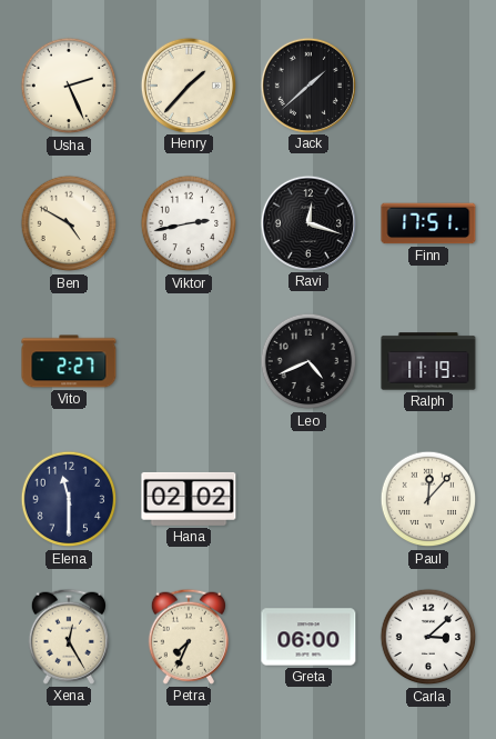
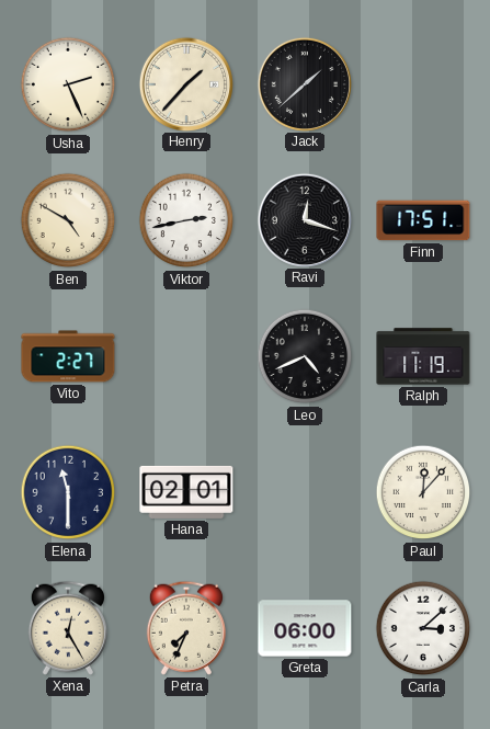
Hana: 02:02 -> 02:01
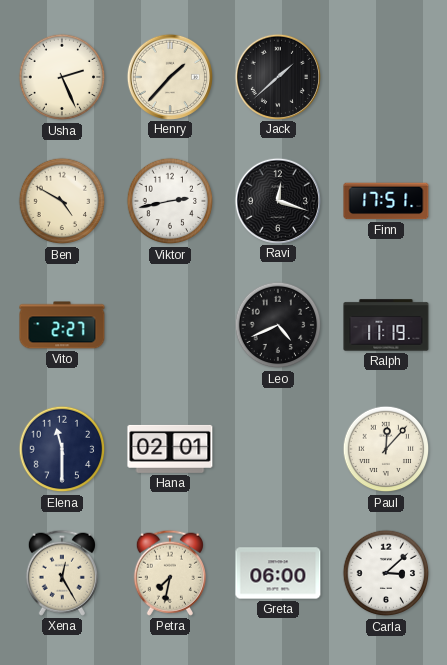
Petra: 7:34 -> 7:32
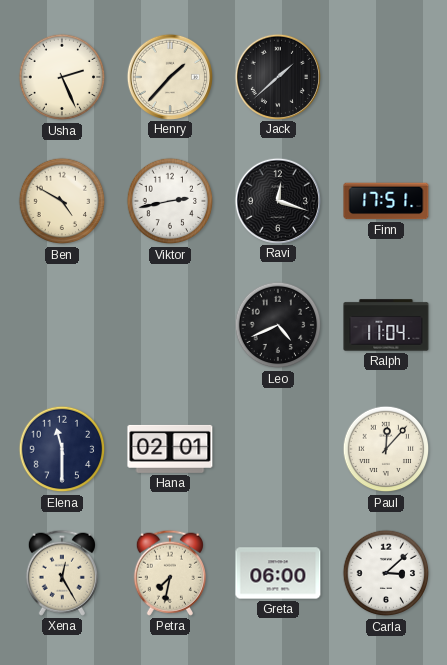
Vito: 2:27 -> none
Ralph: 11:19 -> 11:04
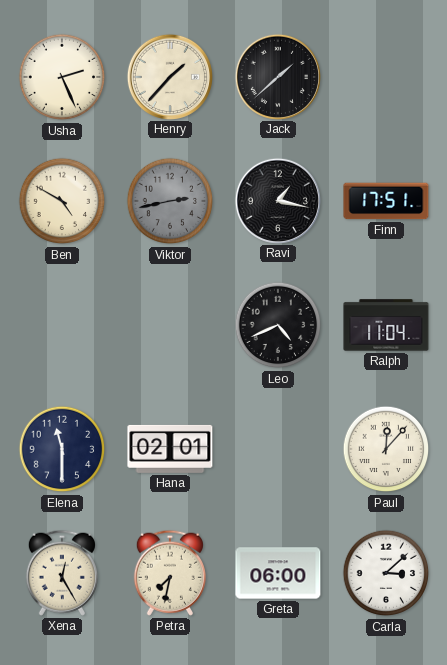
Viktor dial: white -> grey
Ravi: 12:18 -> 1:17
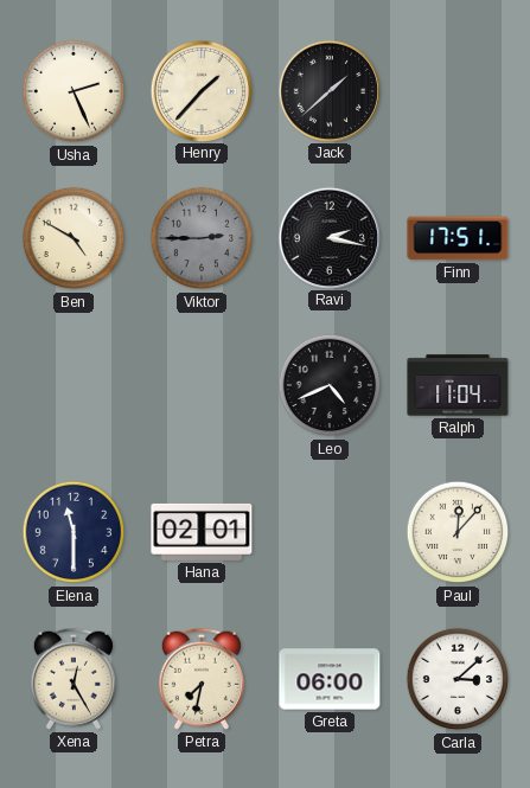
Viktor: 2:43 -> 2:45
Ravi: 1:17 -> 2:17
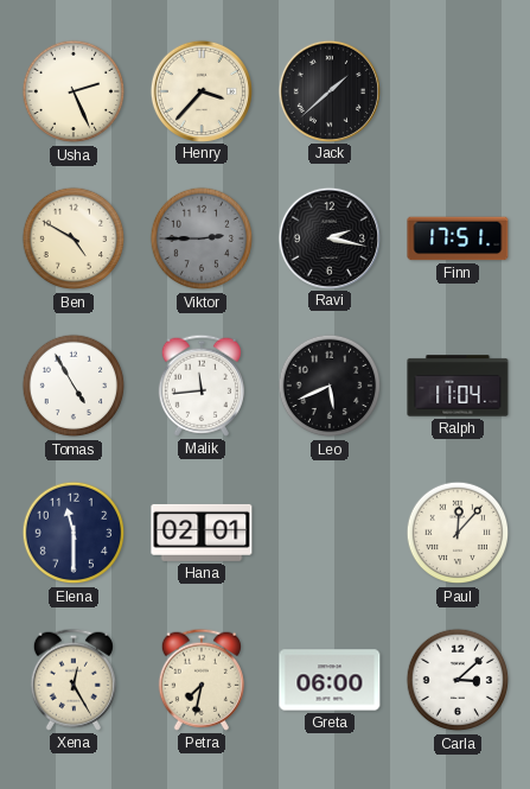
Henry: 1:37 -> 3:37
Tomas: none -> 4:55
Malik: none -> 11:44
Leo: 4:41 -> 5:41
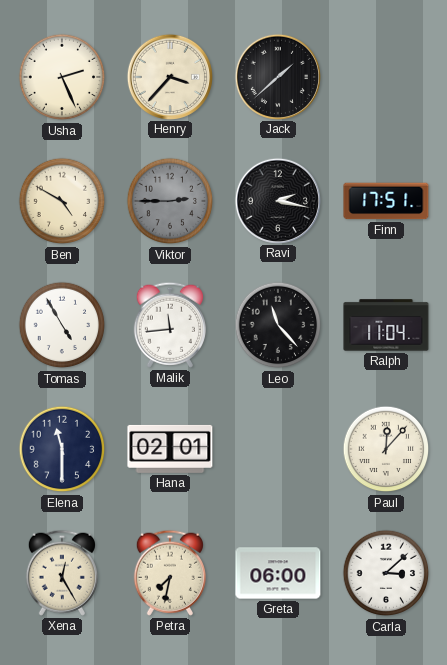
Leo: 5:41 -> 11:23
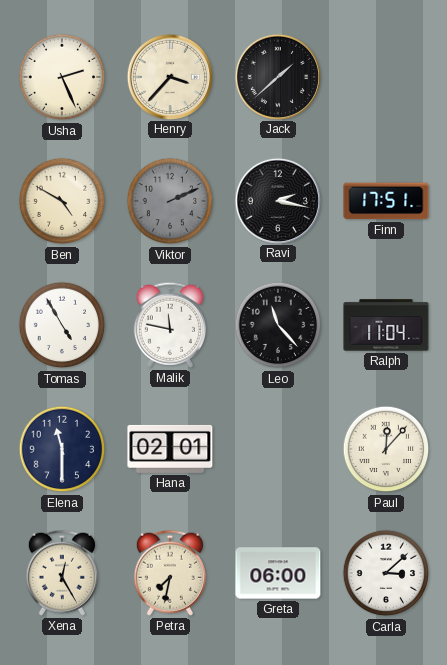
Viktor: 2:45 -> 2:11
Malik: 11:44 -> 11:47
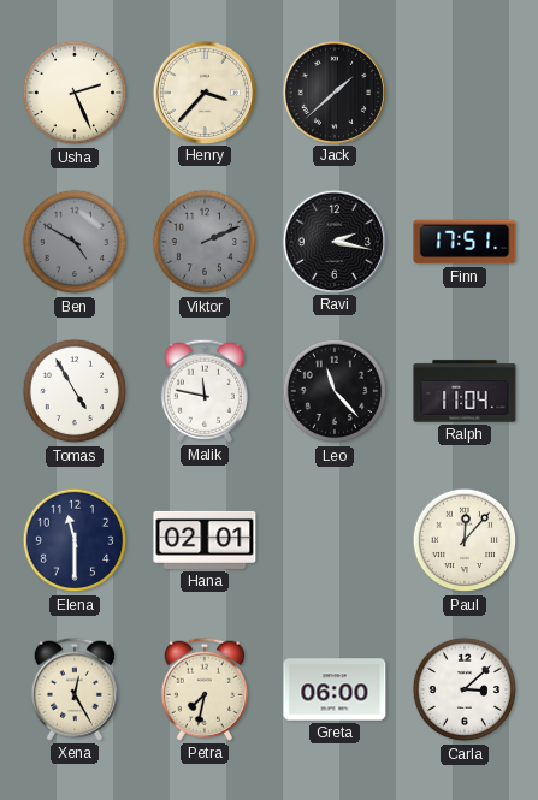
Ben dial: cream -> grey
